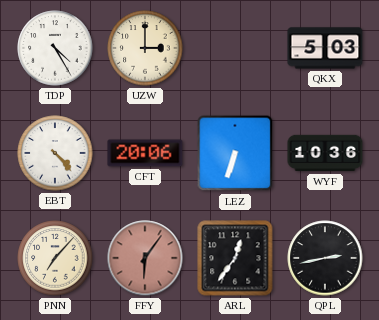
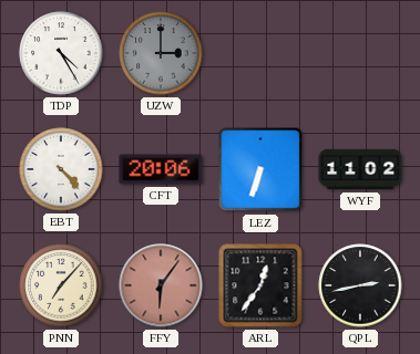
UZW dial: cream -> grey
QKX: 5:03 -> none
WYF: 10:36 -> 11:02
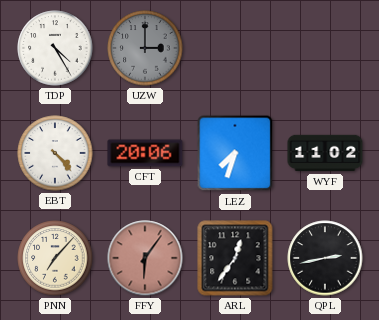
LEZ: 6:33 -> 7:33
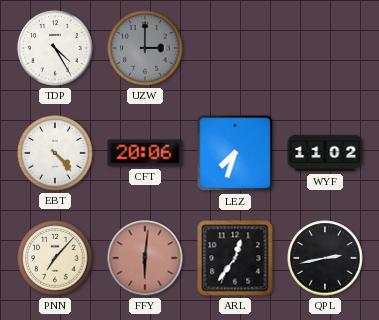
FFY: 6:06 -> 6:01
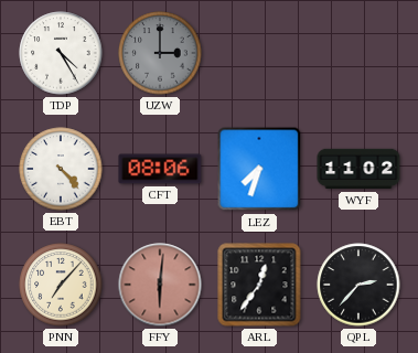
CFT: 20:06 -> 08:06
QPL: 2:43 -> 2:37
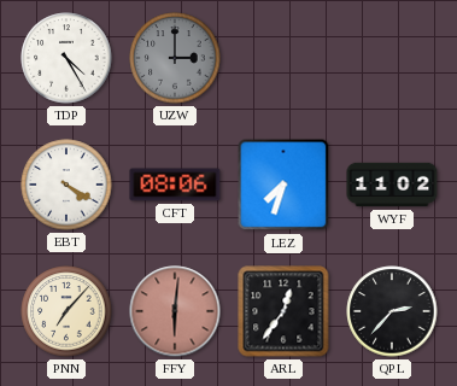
EBT: 4:23 -> 4:20
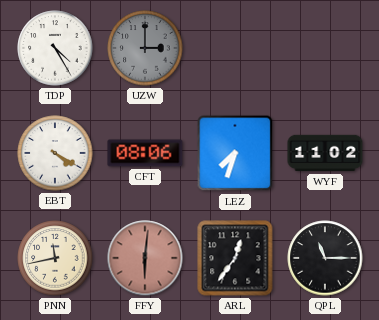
PNN: 7:07 -> 11:43
QPL: 2:37 -> 11:15
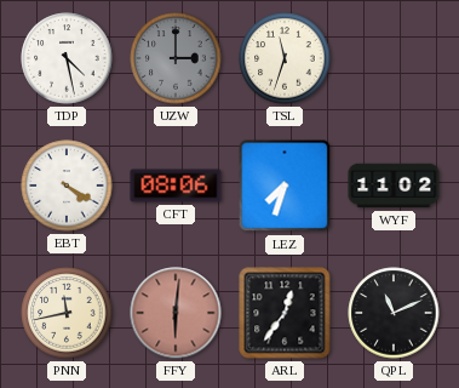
TDP: 4:25 -> 4:28
TSL: none -> 11:33
QPL: 11:15 -> 11:11
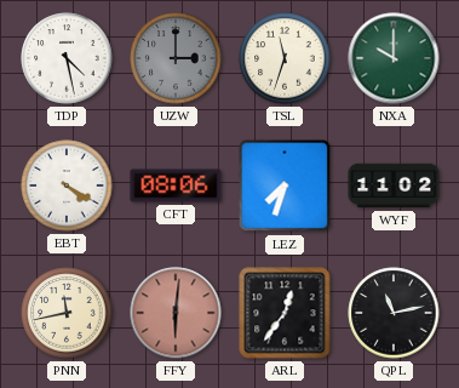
NXA: none -> 10:00
QPL: 11:11 -> 11:13
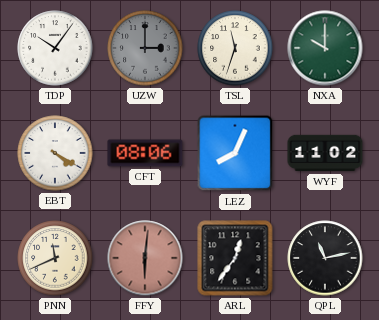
TDP: 4:28 -> 10:06
LEZ: 7:33 -> 8:04
PNN: 11:43 -> 11:41
